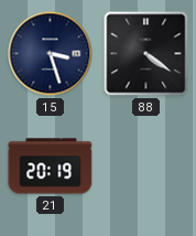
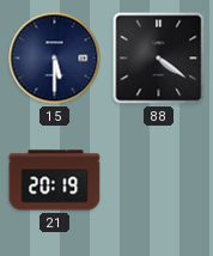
15: 3:27 -> 5:30
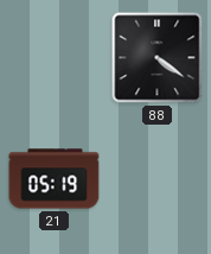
15: 5:30 -> none
21: 20:19 -> 05:19
